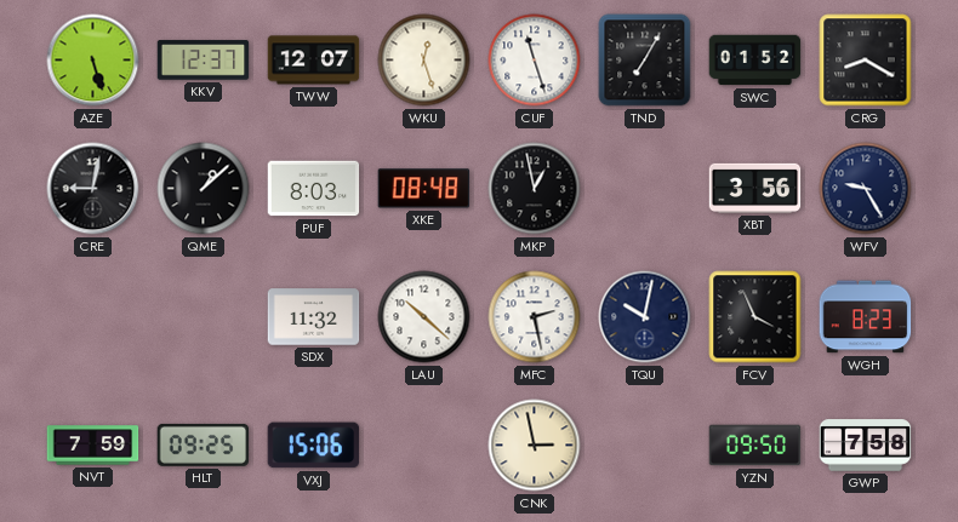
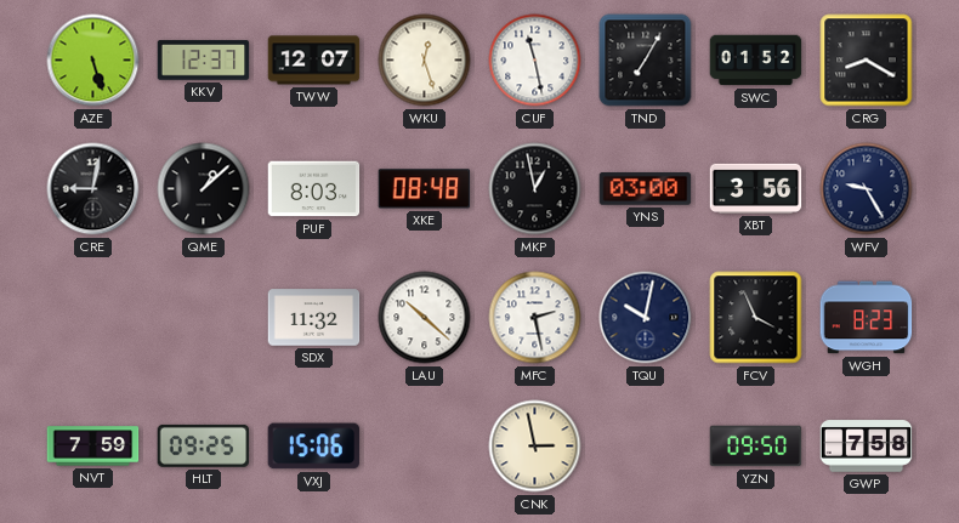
CUF: 11:27 -> 11:28
YNS: none -> 03:00
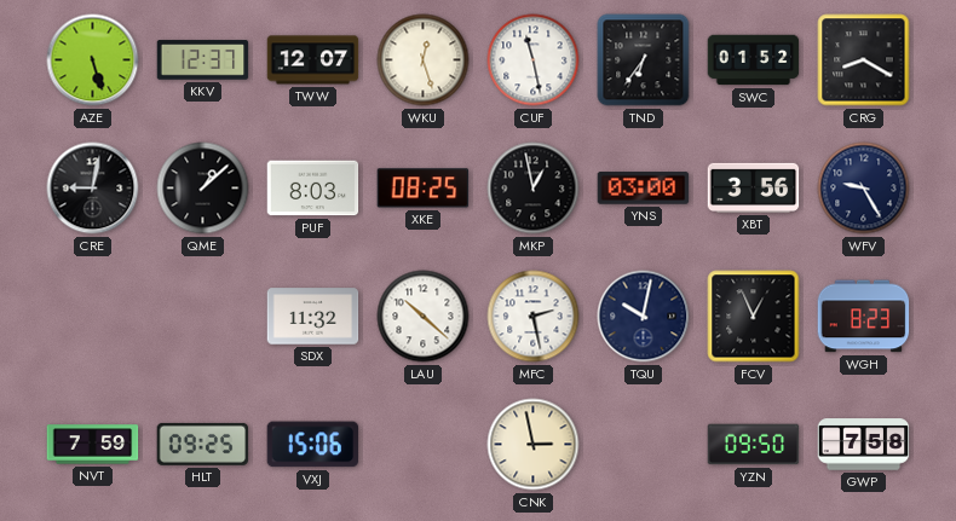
TND: 7:05 -> 6:36
XKE: 08:48 -> 08:25
FCV: 3:56 -> 12:56
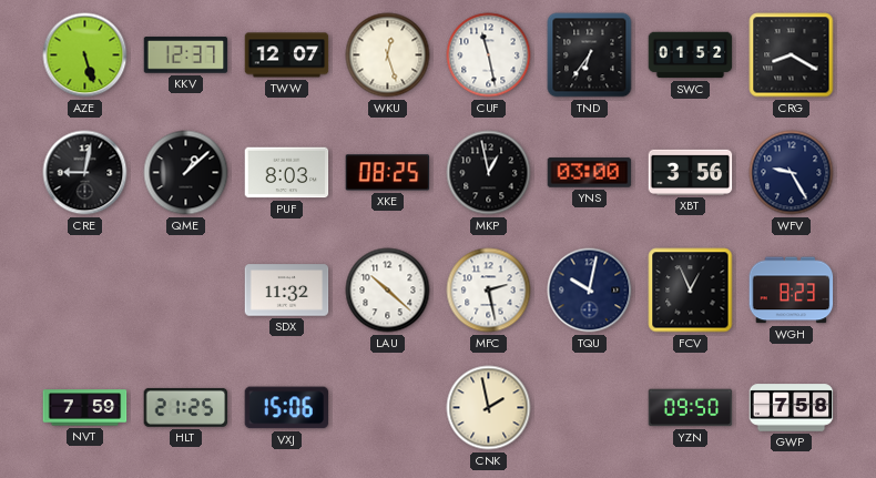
HLT: 09:25 -> 21:25
CNK: 2:58 -> 1:58
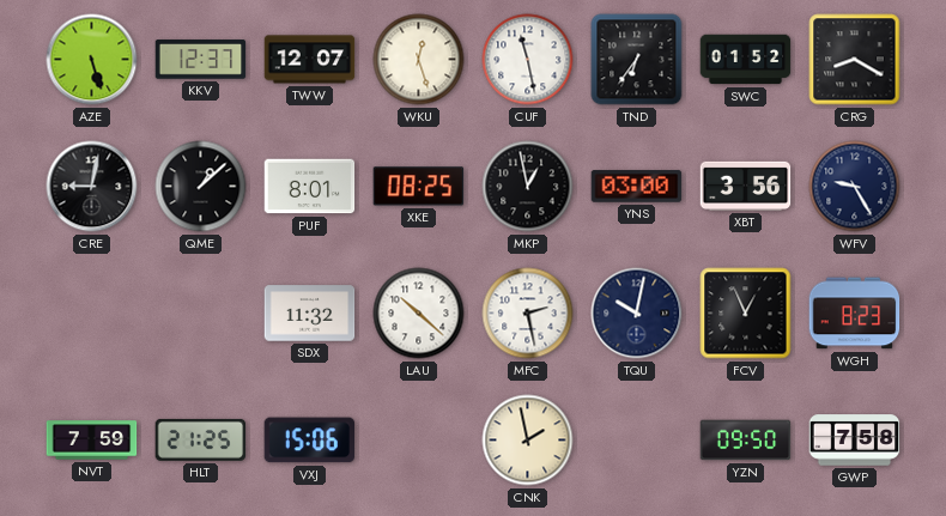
PUF: 8:03 -> 8:01
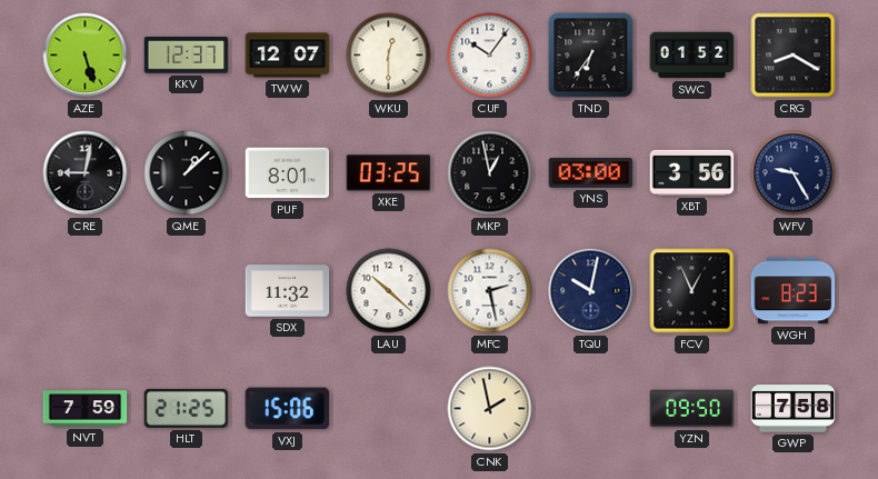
WKU: 12:27 -> 12:30
CUF: 11:28 -> 10:06
XKE: 08:25 -> 03:25
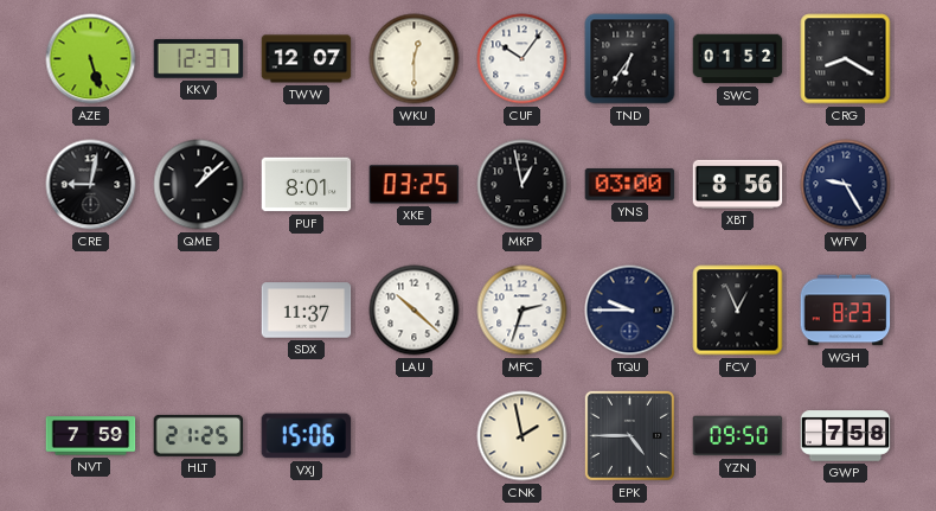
XBT: 3:56 -> 8:56
SDX: 11:32 -> 11:37
MFC: 2:28 -> 2:33
TQU: 10:02 -> 9:45
EPK: none -> 4:45
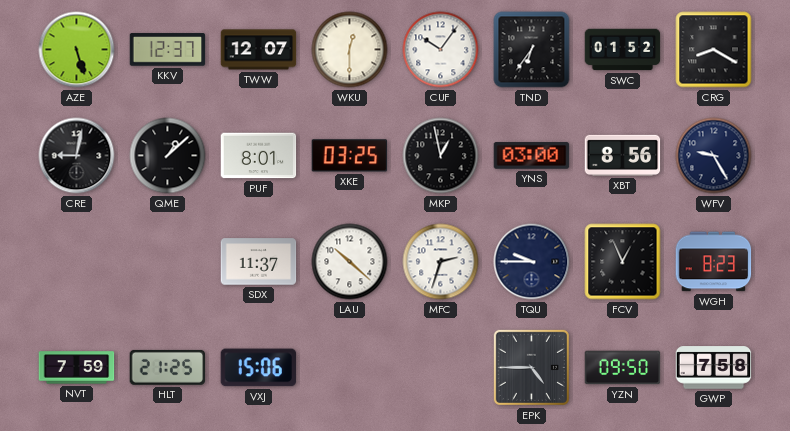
CNK: 1:58 -> none
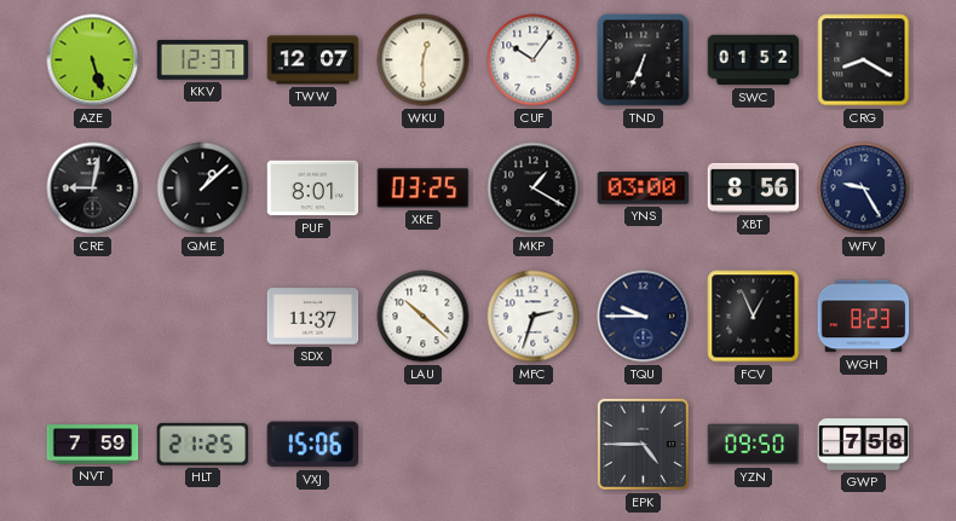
TND: 6:36 -> 6:34
MKP: 12:58 -> 1:20
